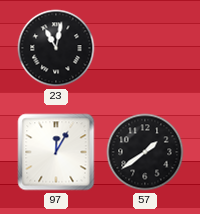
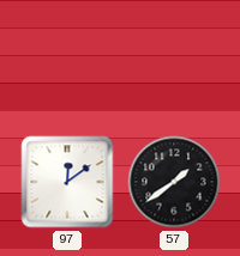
23: 11:02 -> none
97: 12:05 -> 12:09
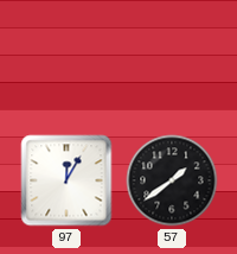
97: 12:09 -> 12:05
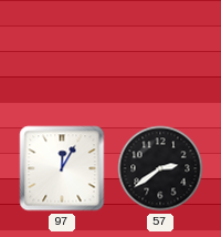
57: 1:39 -> 2:39
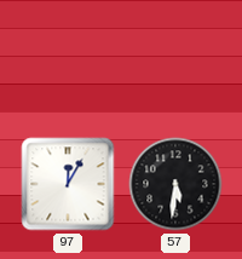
57: 2:39 -> 5:31
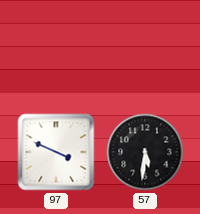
97: 12:05 -> 3:49
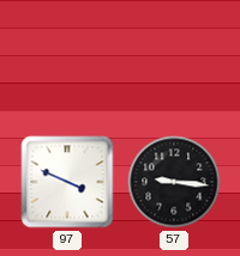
57: 5:31 -> 9:16
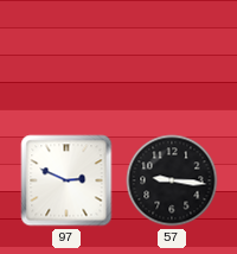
97: 3:49 -> 2:49
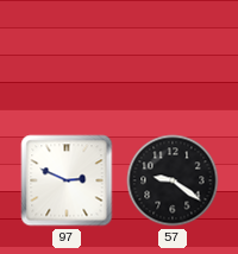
57: 9:16 -> 9:21
